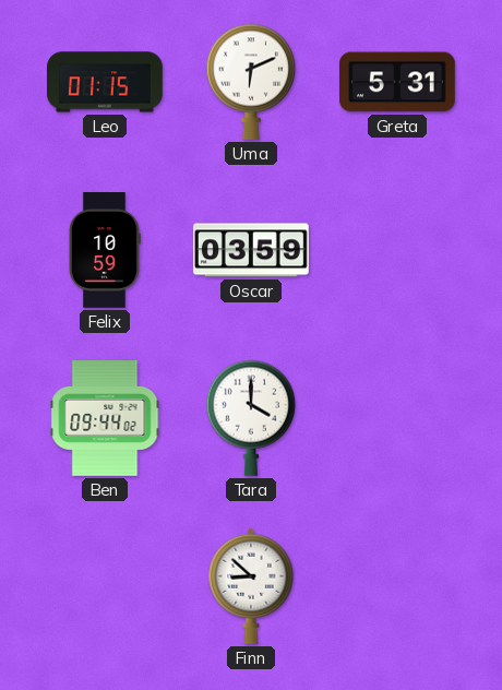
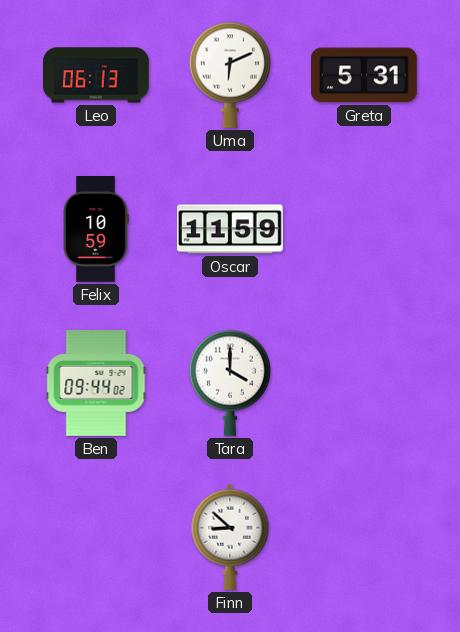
Leo: 01:15 -> 06:13
Oscar: 03:59 -> 11:59
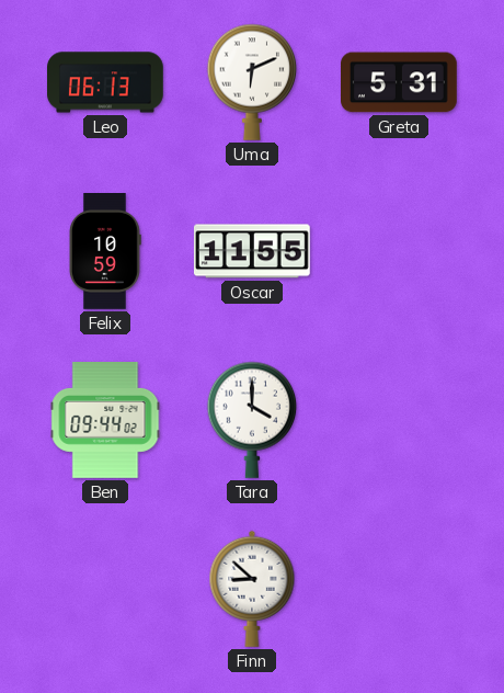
Oscar: 11:59 -> 11:55
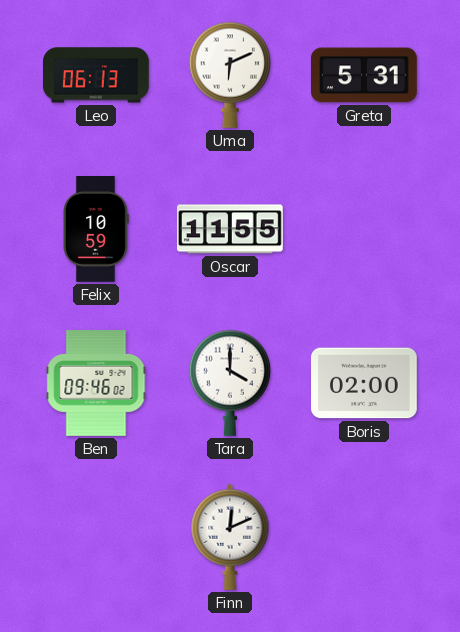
Ben: 09:44 -> 09:46
Boris: none -> 02:00
Finn: 8:52 -> 12:11
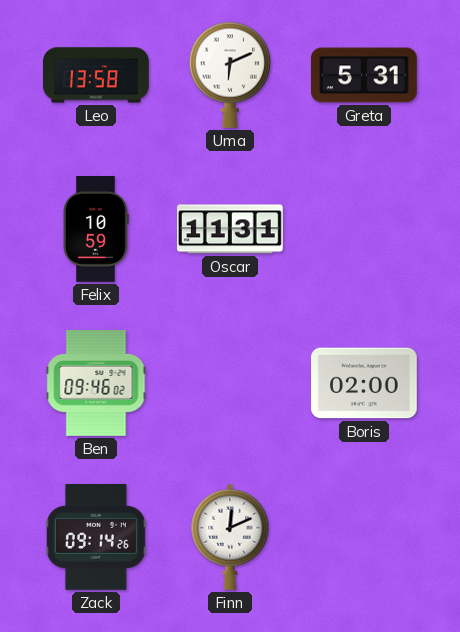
Leo: 06:13 -> 13:58
Oscar: 11:55 -> 11:31
Tara: 4:00 -> none
Zack: none -> 09:14
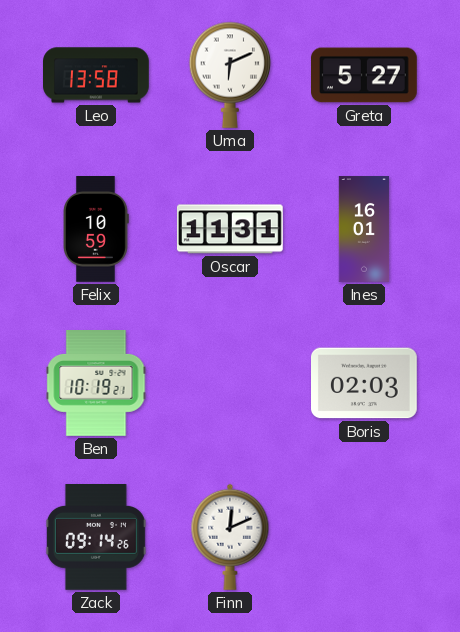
Greta: 5:31 -> 5:27
Ines: none -> 16:01
Ben: 09:46 -> 10:19
Boris: 02:00 -> 02:03
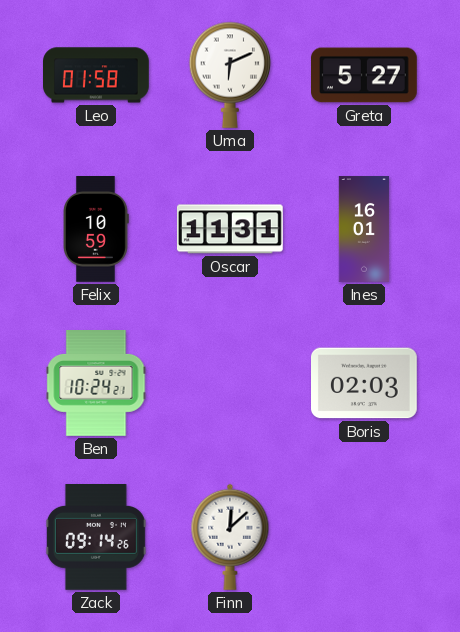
Leo: 13:58 -> 01:58
Ben: 10:19 -> 10:24
Finn: 12:11 -> 12:08
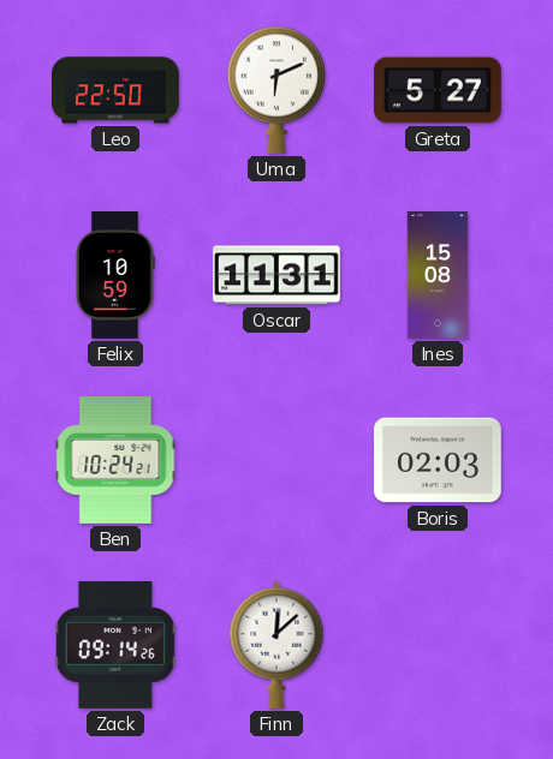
Leo: 01:58 -> 22:50
Ines: 16:01 -> 15:08
